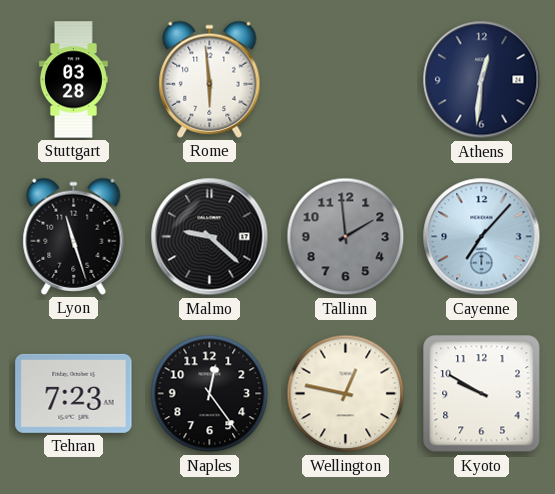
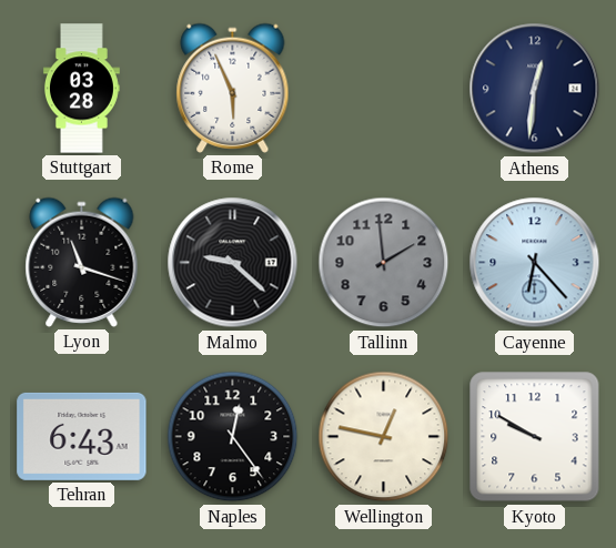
Rome: 5:59 -> 5:56
Lyon: 11:27 -> 11:18
Cayenne: 7:07 -> 6:23
Tehran: 7:23 -> 6:43
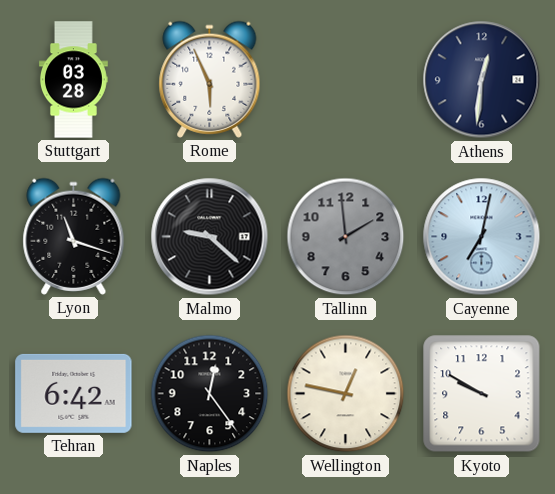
Cayenne: 6:23 -> 7:02
Tehran: 6:43 -> 6:42
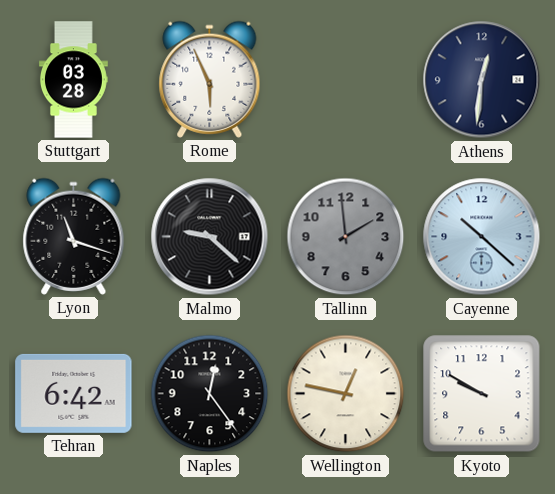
Cayenne: 7:02 -> 10:22
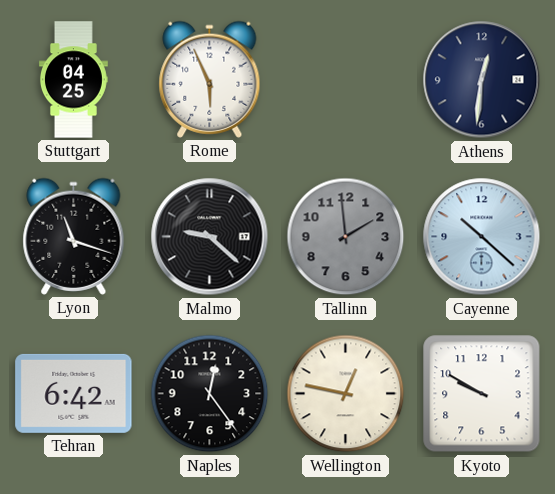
Stuttgart: 03:28 -> 04:25
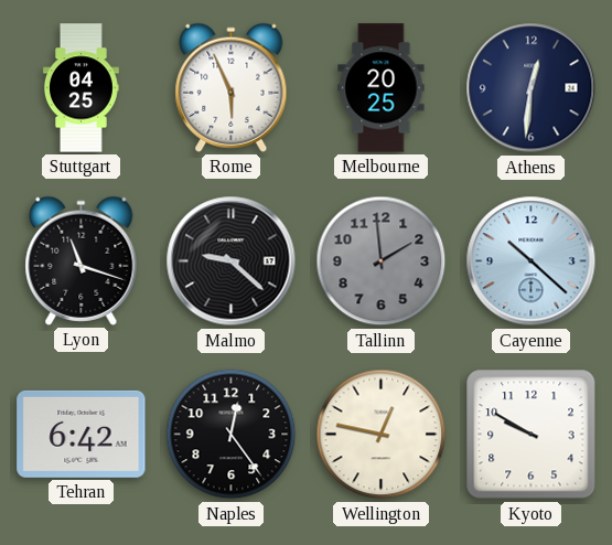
Melbourne: none -> 20:25
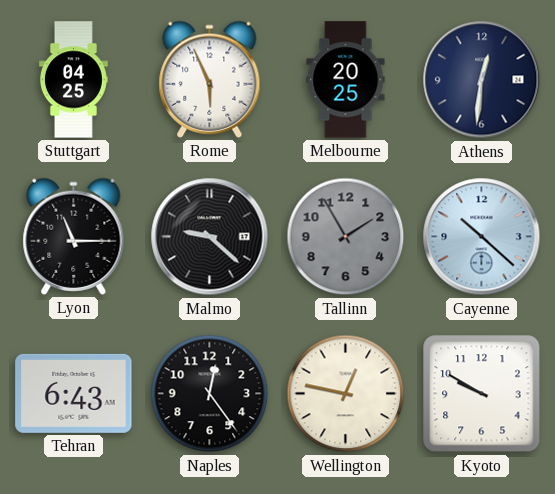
Lyon: 11:18 -> 11:15
Tallinn: 1:59 -> 1:55
Tehran: 6:42 -> 6:43
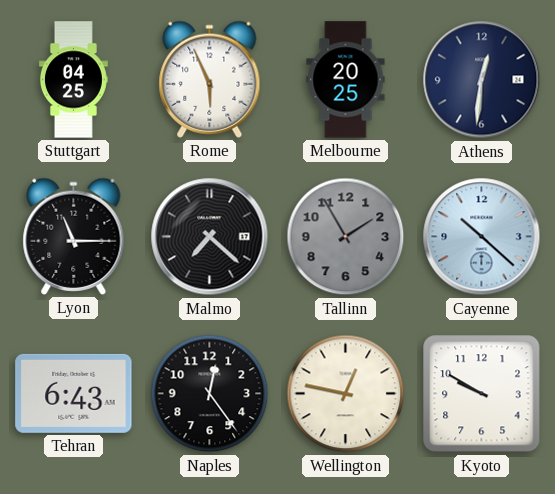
Malmo: 9:22 -> 7:22
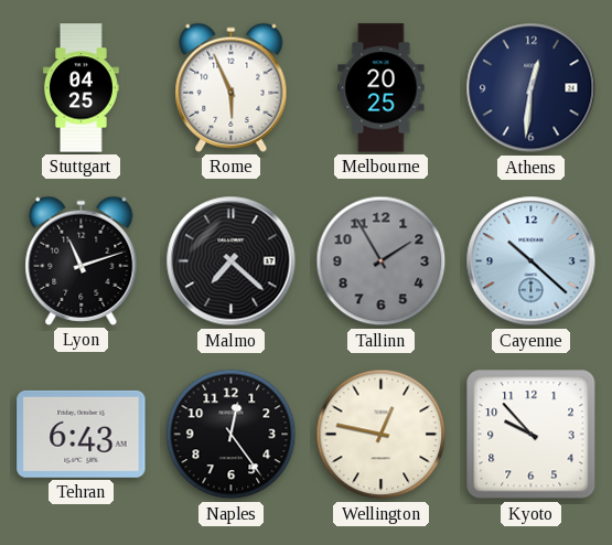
Lyon: 11:15 -> 11:12
Kyoto: 9:50 -> 9:53
